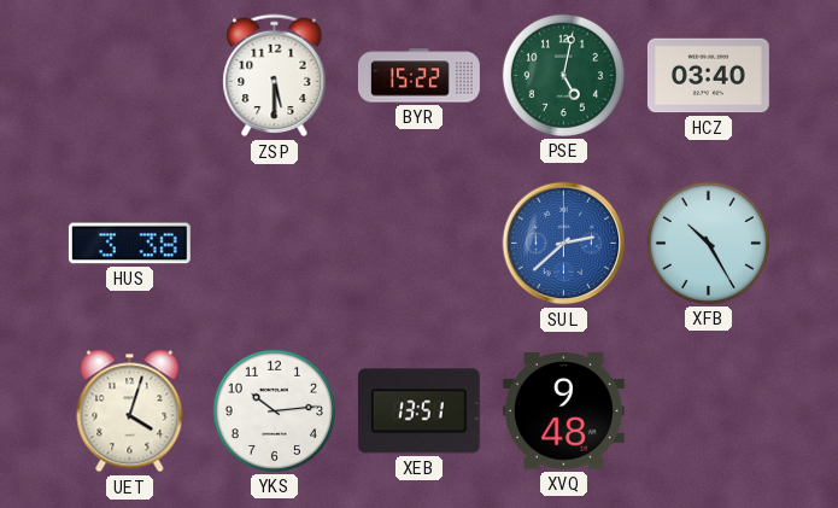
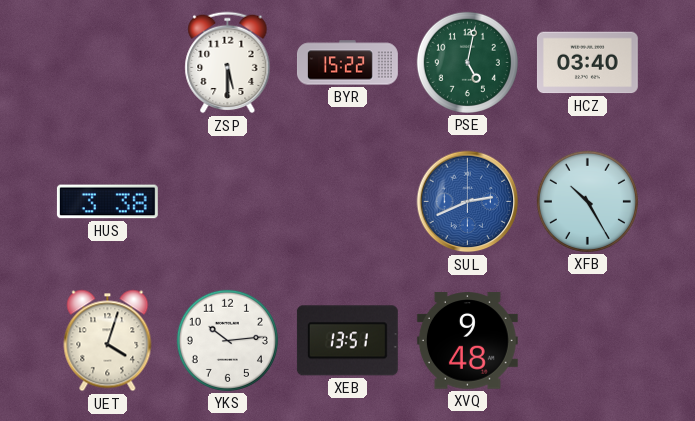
SUL: 2:38 -> 2:41
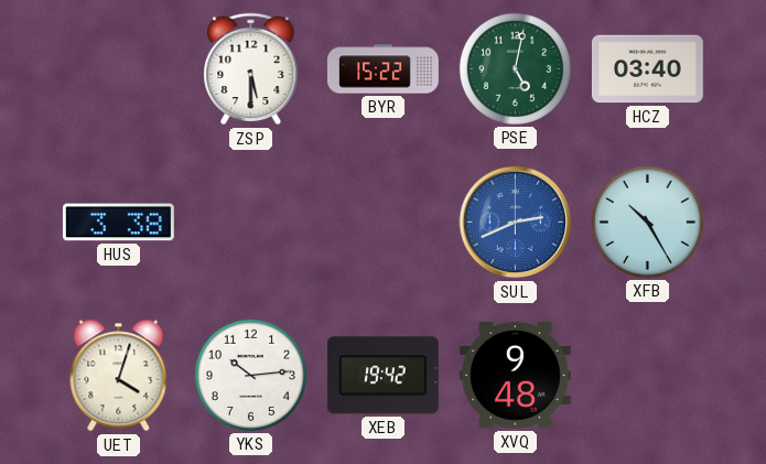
XEB: 13:51 -> 19:42
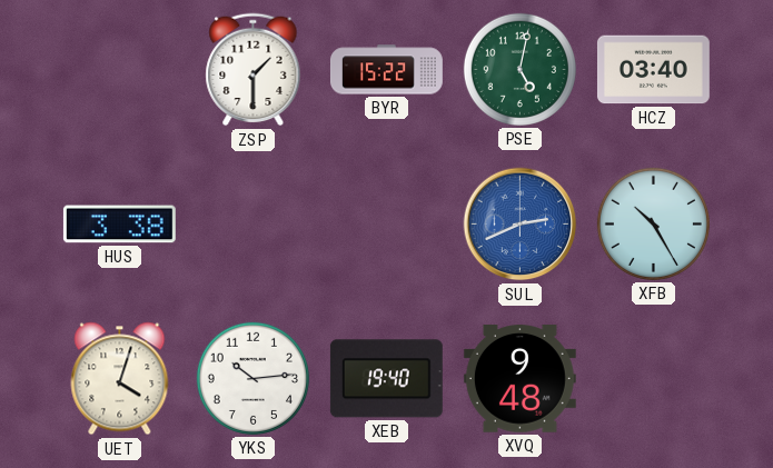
ZSP: 5:30 -> 1:30
XEB: 19:42 -> 19:40
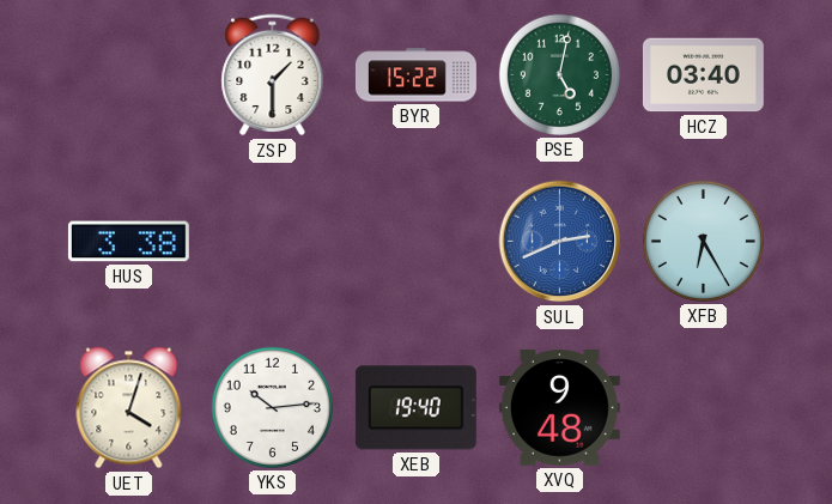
XFB: 10:25 -> 6:25
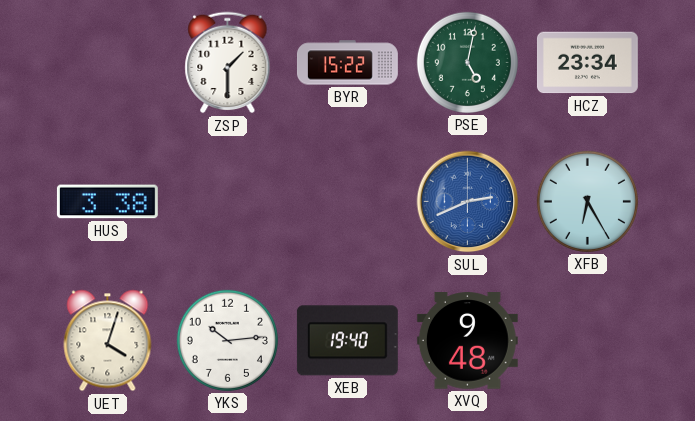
HCZ: 03:40 -> 23:34
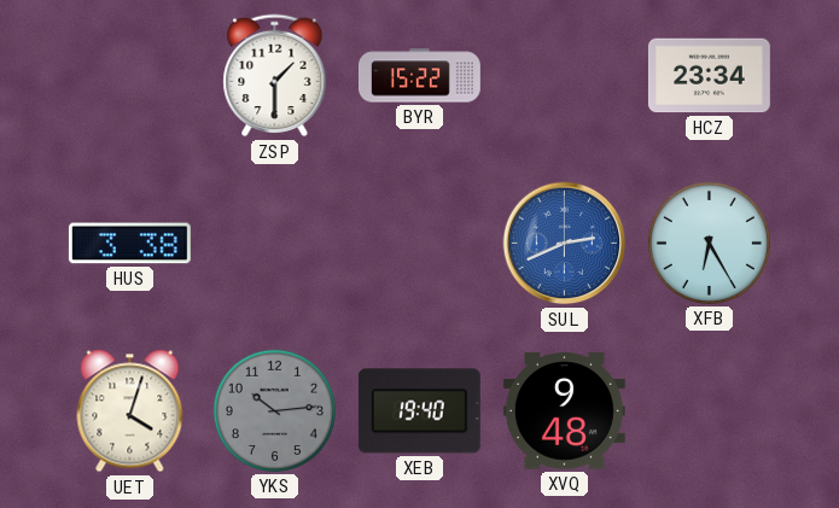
PSE: 5:02 -> none
YKS dial: white -> grey
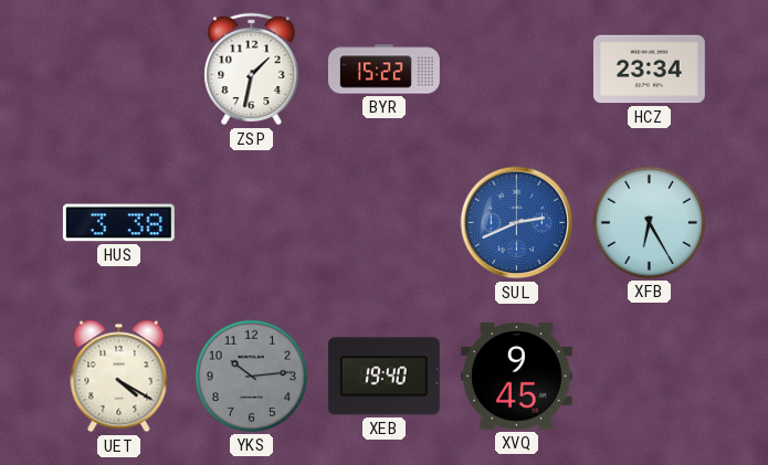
ZSP: 1:30 -> 1:32
UET: 4:03 -> 4:20
XVQ: 9:48 -> 9:45
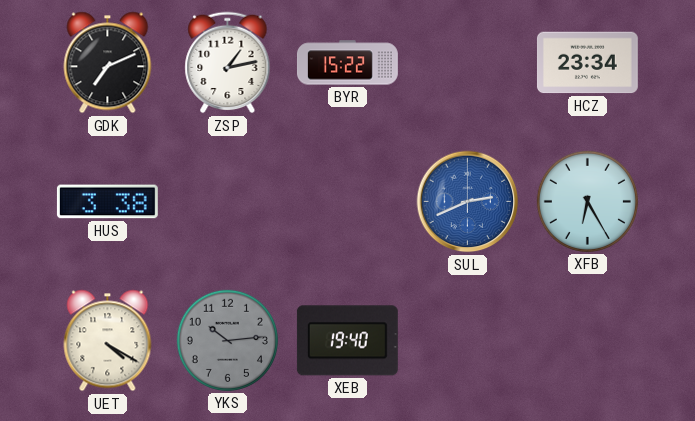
GDK: none -> 7:11
ZSP: 1:32 -> 1:13
XVQ: 9:45 -> none
